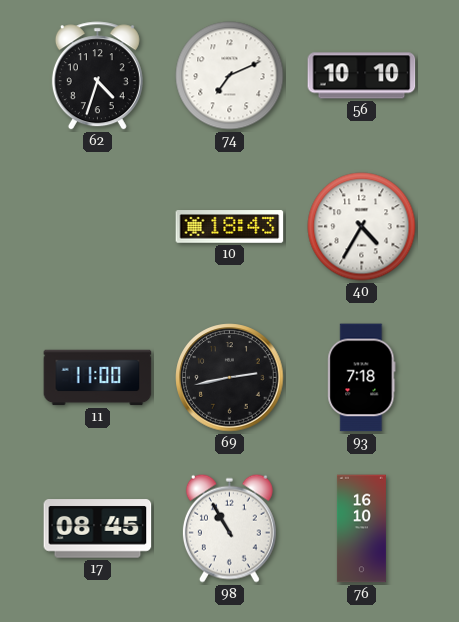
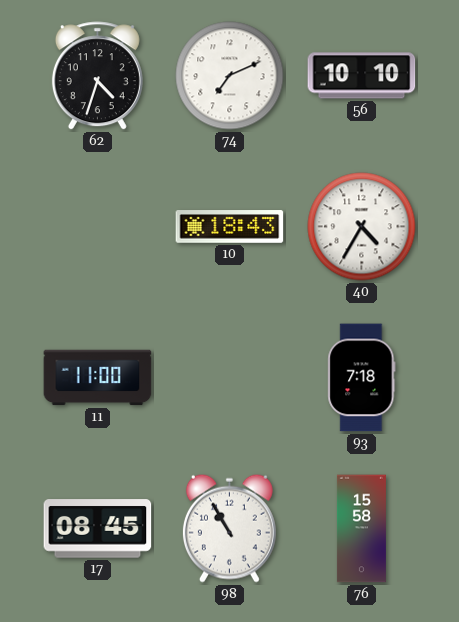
69: 2:43 -> none
76: 16:10 -> 15:58
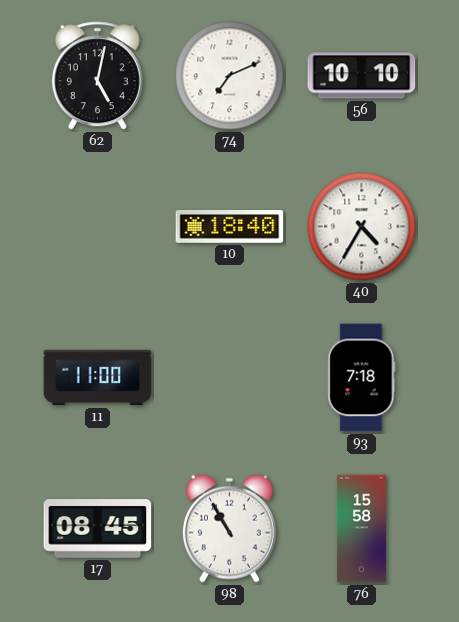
62: 4:33 -> 5:02
10: 18:43 -> 18:40
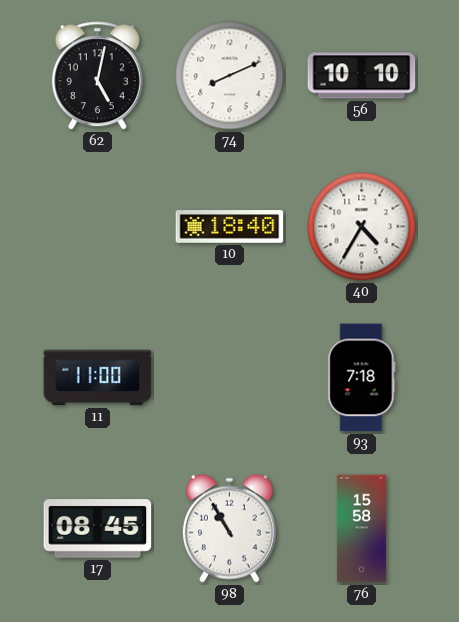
74: 7:11 -> 8:11
